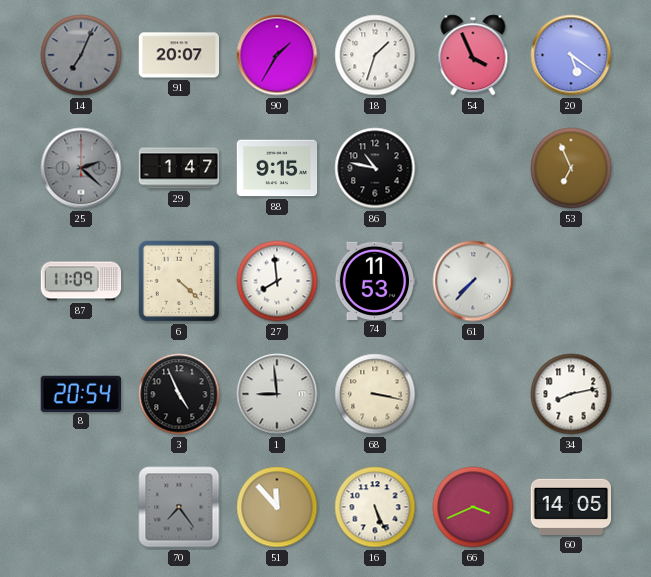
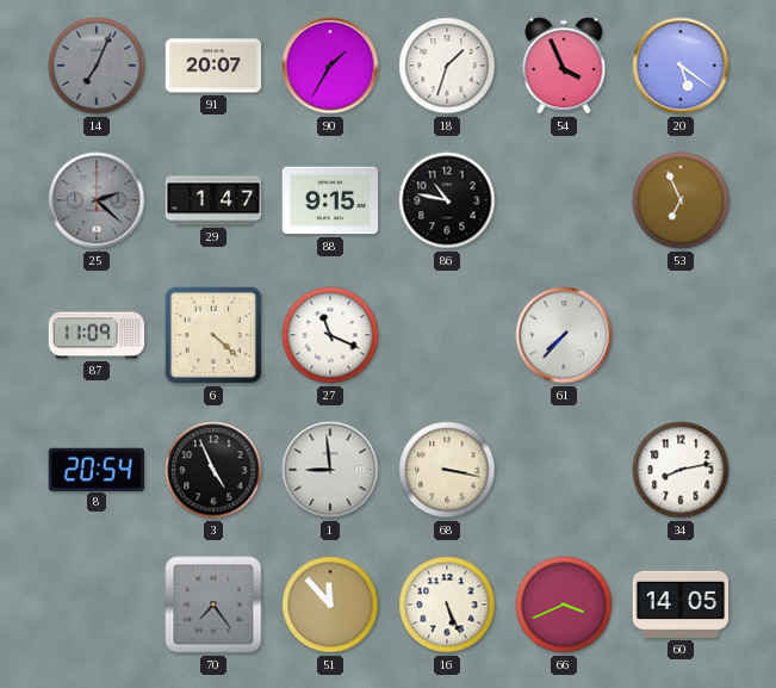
27: 7:59 -> 11:19
74: 11:53 -> none
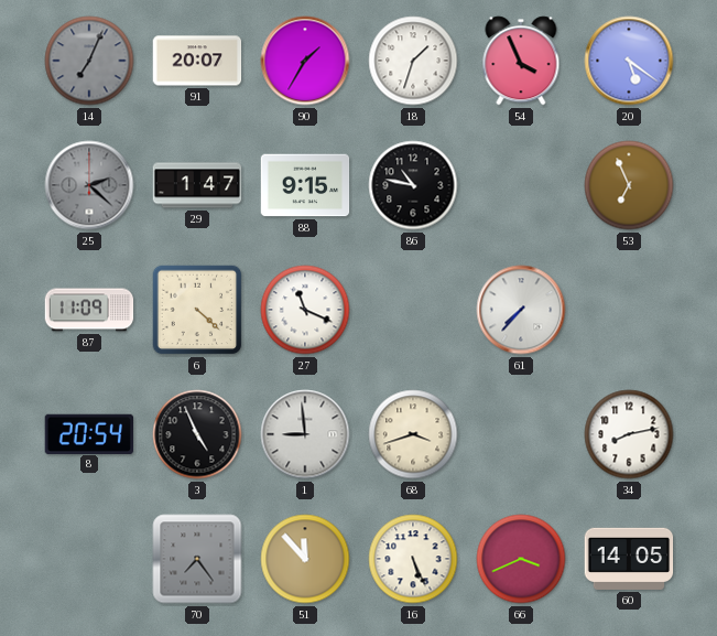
68: 3:17 -> 3:42
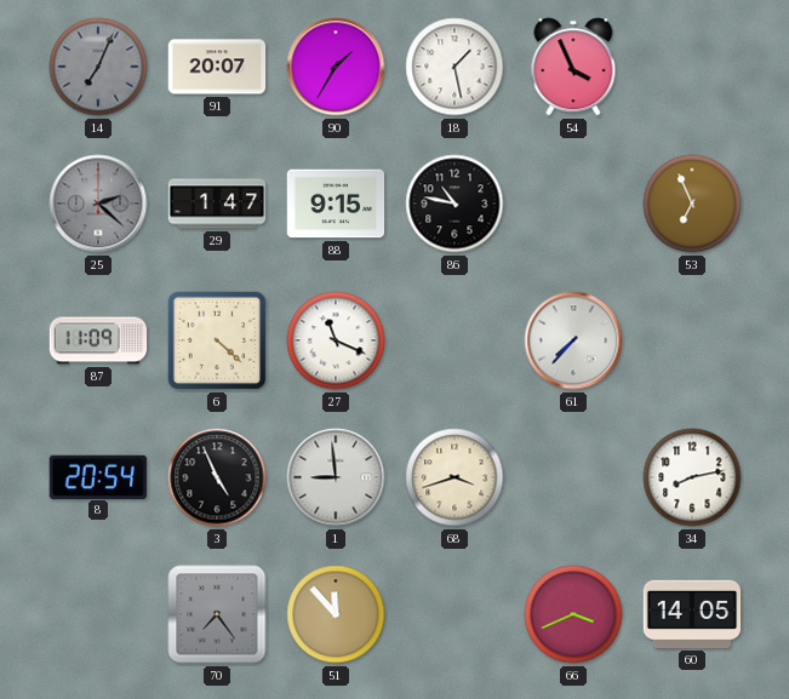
18: 1:33 -> 1:28
20: 5:21 -> none
16: 5:26 -> none
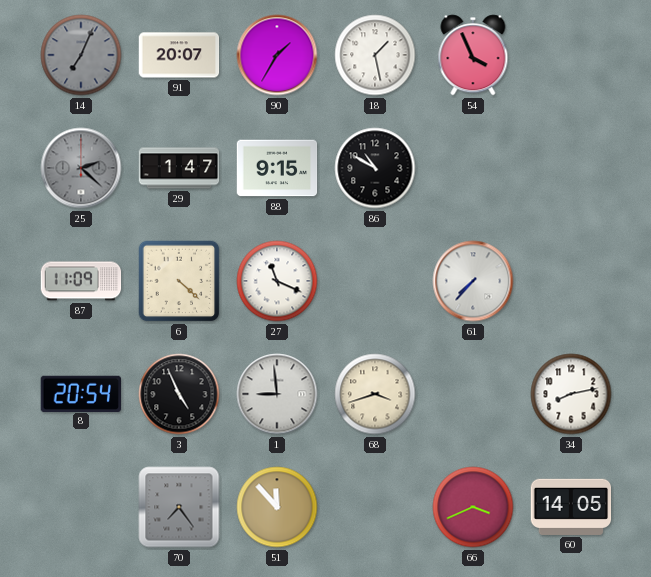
86: 10:47 -> 10:50
53: 6:56 -> none
